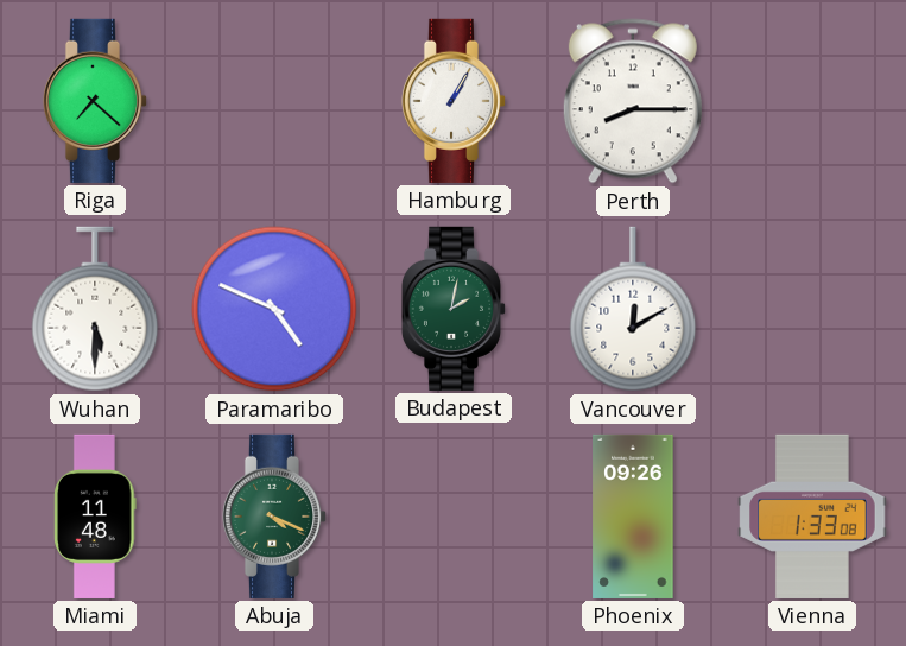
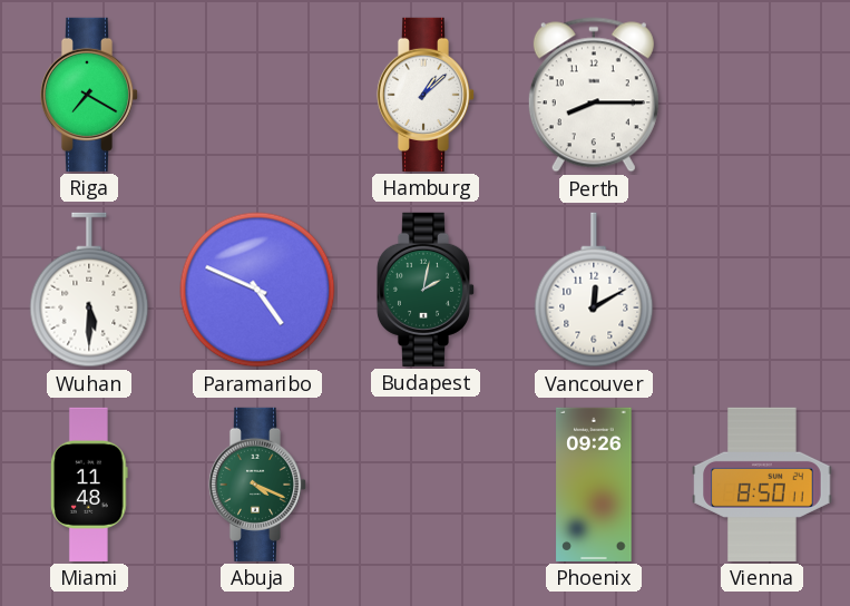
Riga: 7:22 -> 7:20
Hamburg: 1:05 -> 1:08
Vienna: 1:33 -> 8:50
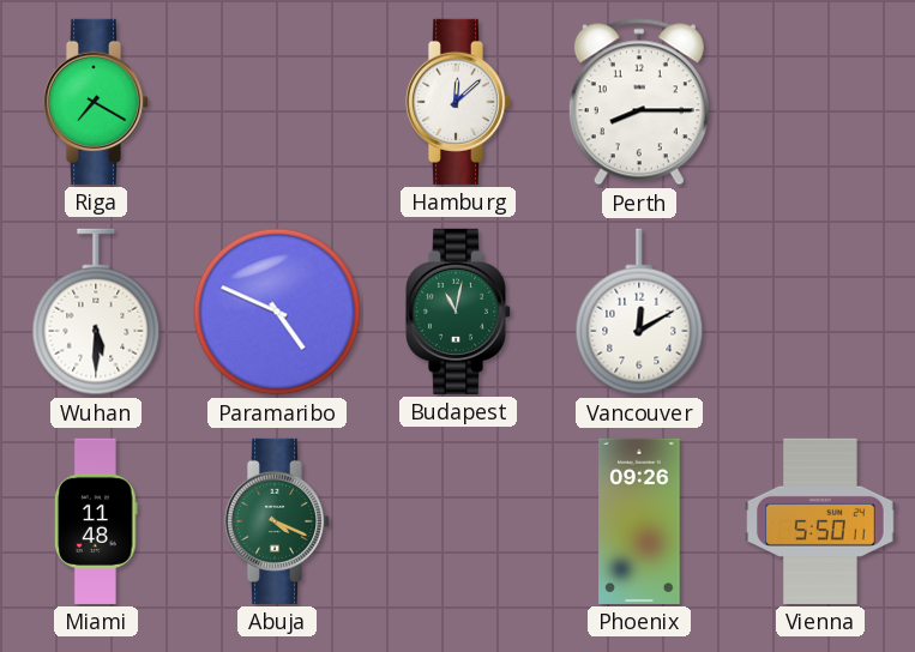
Hamburg: 1:08 -> 12:08
Budapest: 2:02 -> 11:02
Vienna: 8:50 -> 5:50
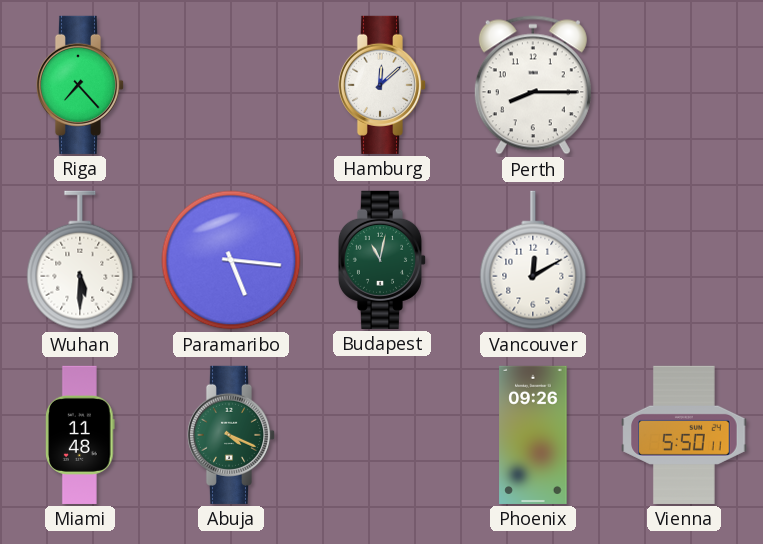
Riga: 7:20 -> 7:23
Paramaribo: 4:49 -> 5:16
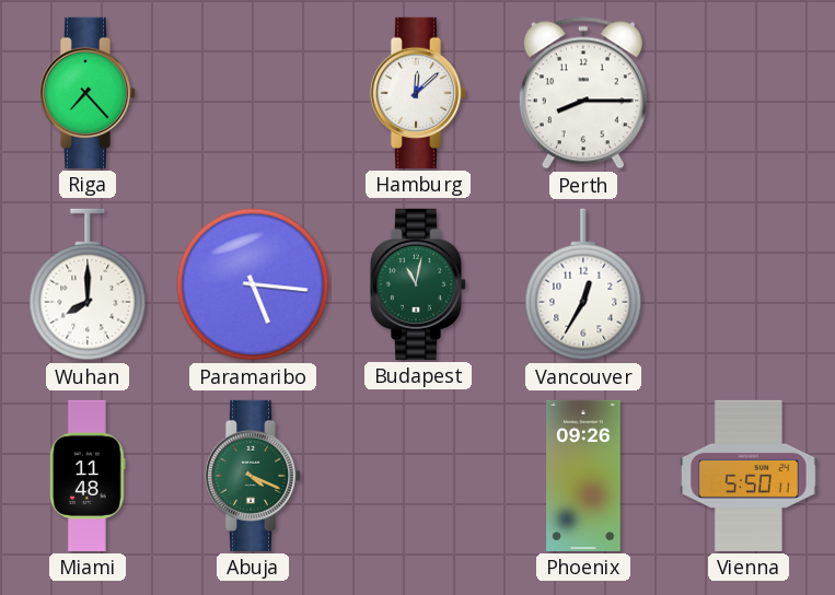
Wuhan: 5:30 -> 8:00
Vancouver: 12:10 -> 12:35
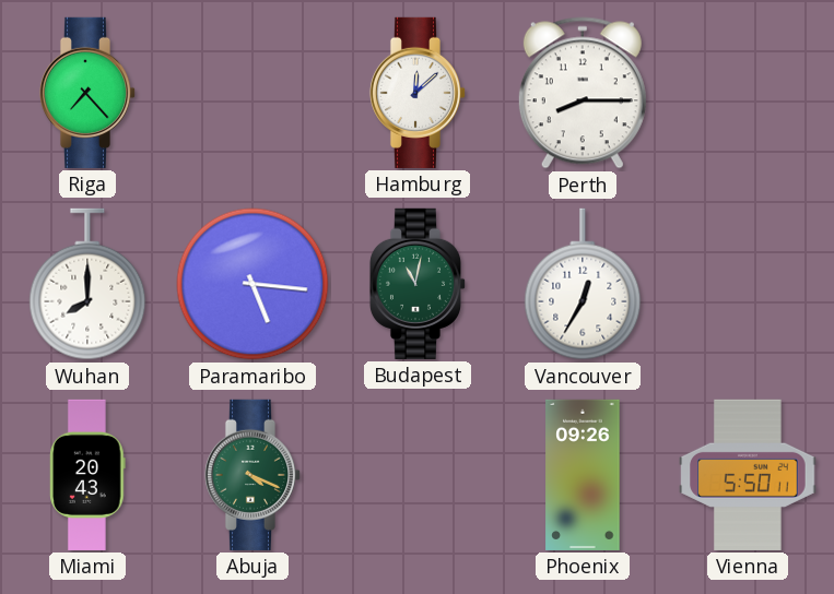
Miami: 11:48 -> 20:43
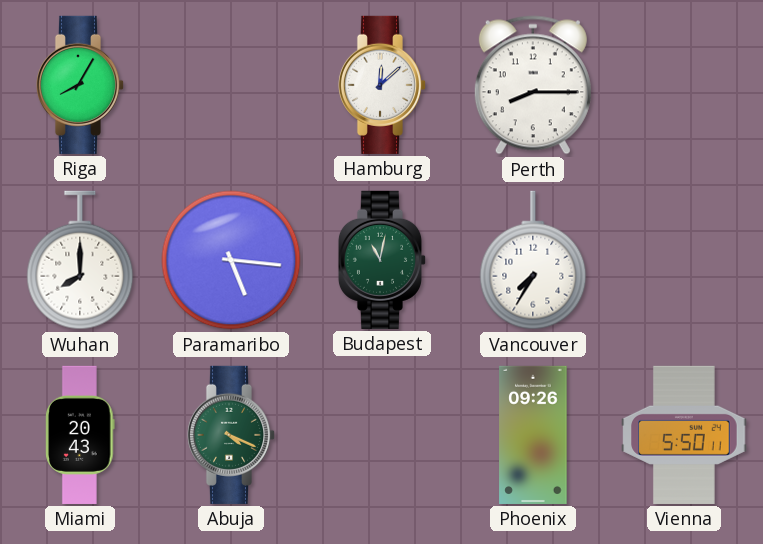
Riga: 7:23 -> 8:05
Vancouver: 12:35 -> 7:35
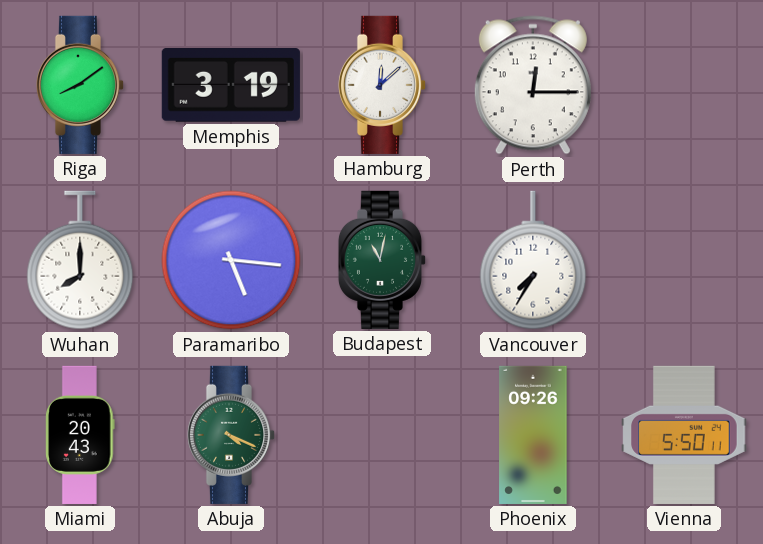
Riga: 8:05 -> 8:09
Memphis: none -> 3:19
Perth: 8:15 -> 12:15
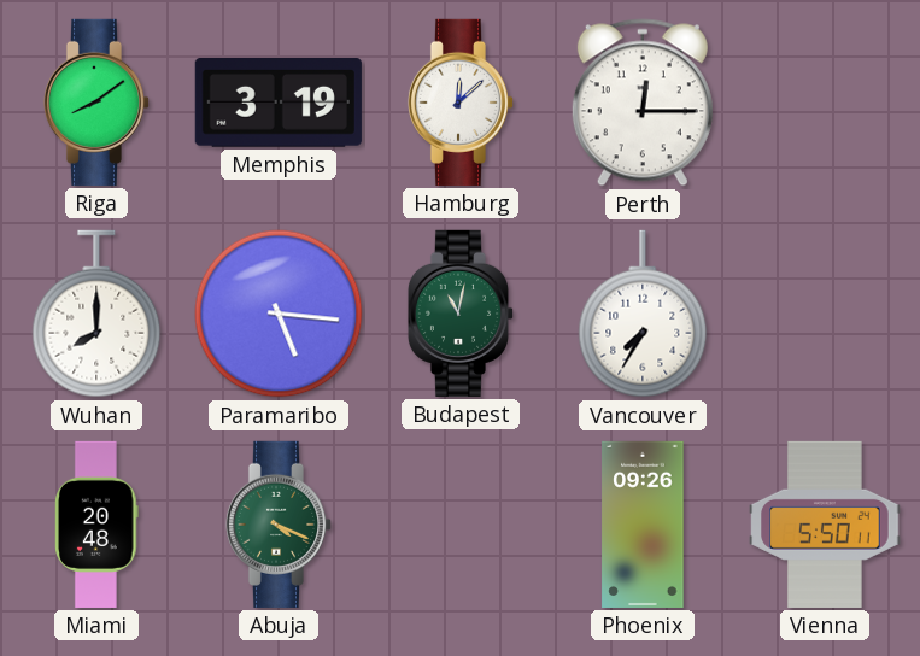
Miami: 20:43 -> 20:48
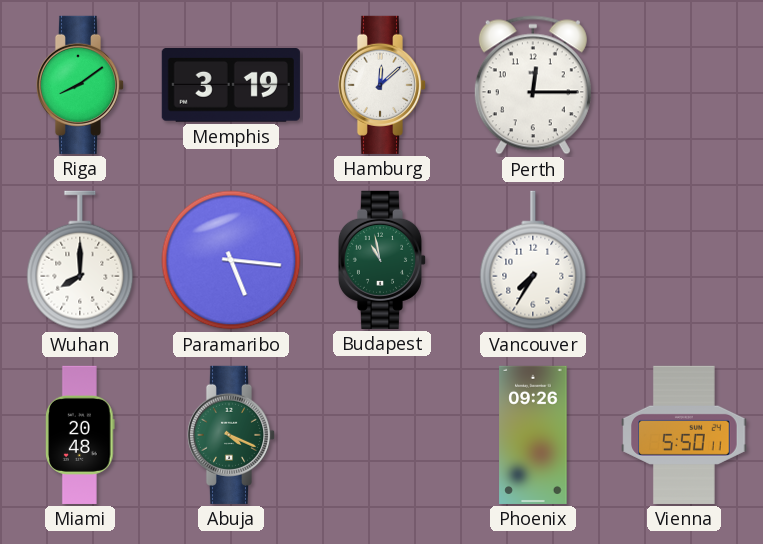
Budapest: 11:02 -> 10:58
